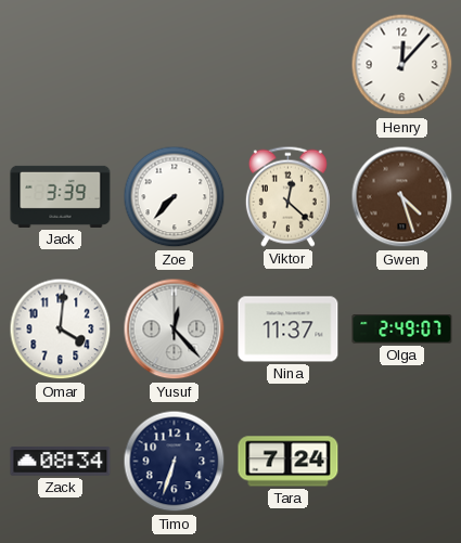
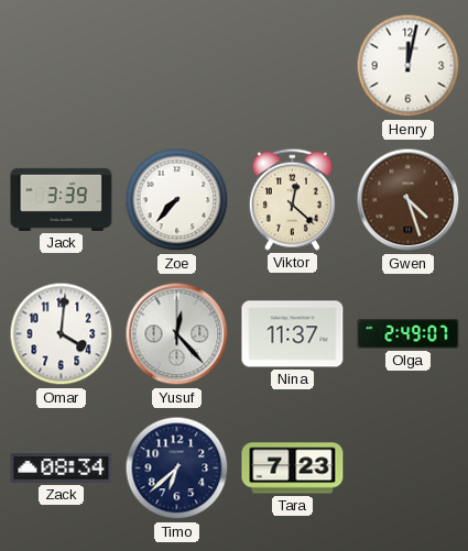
Henry: 12:07 -> 12:02
Timo: 6:33 -> 6:38
Tara: 7:24 -> 7:23
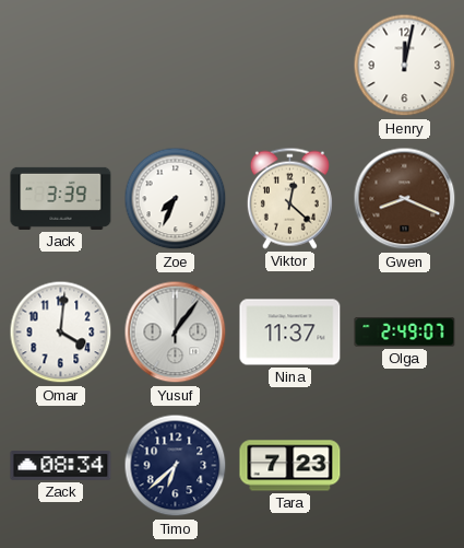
Zoe: 7:37 -> 7:34
Gwen: 4:27 -> 8:19
Yusuf: 12:23 -> 1:06
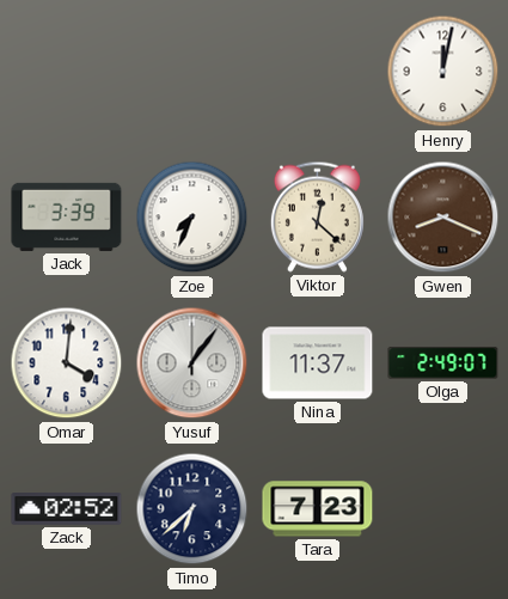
Zack: 08:34 -> 02:52
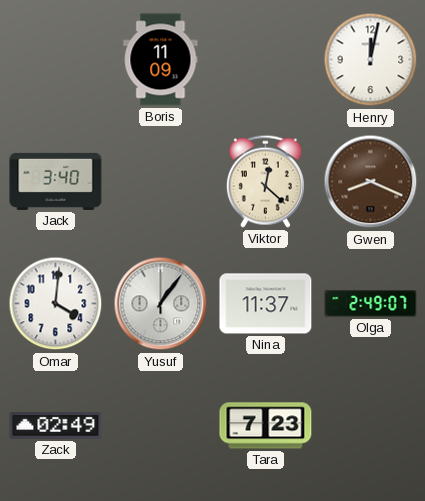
Boris: none -> 11:09
Jack: 3:39 -> 3:40
Zoe: 7:34 -> none
Zack: 02:52 -> 02:49
Timo: 6:38 -> none
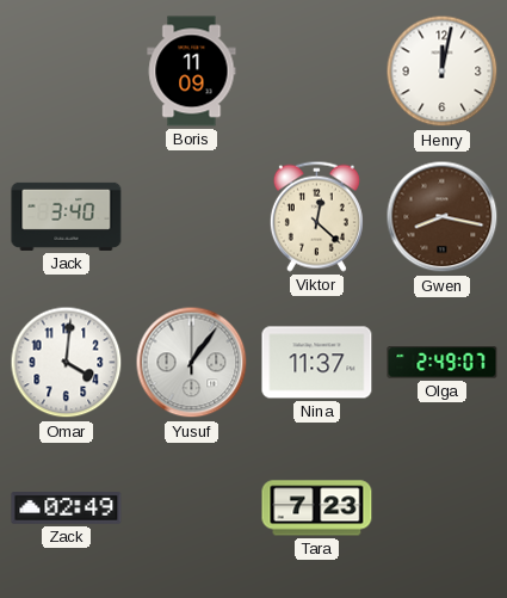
Gwen: 8:19 -> 8:17
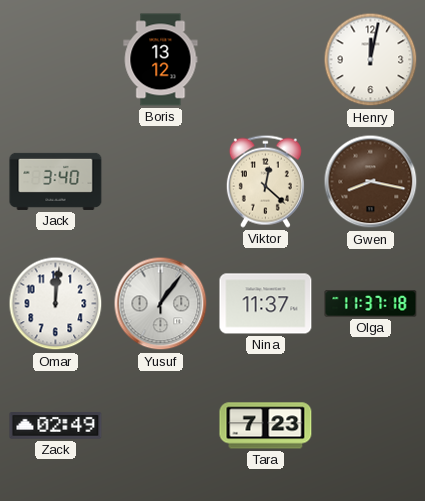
Boris: 11:09 -> 13:12
Omar: 4:01 -> 12:01
Olga: 2:49 -> 11:37
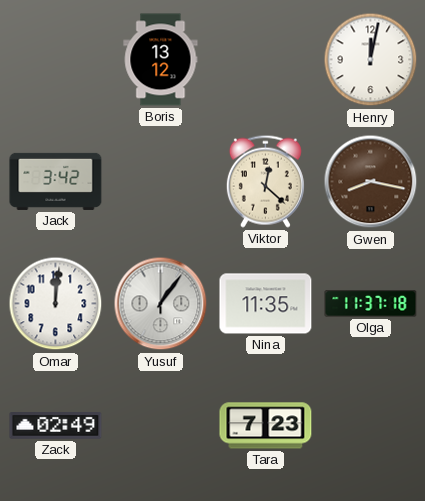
Jack: 3:40 -> 3:42
Nina: 11:37 -> 11:35
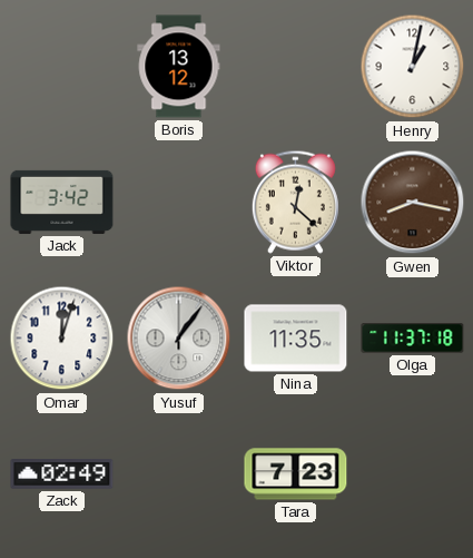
Henry: 12:02 -> 1:02
Omar: 12:01 -> 12:03
